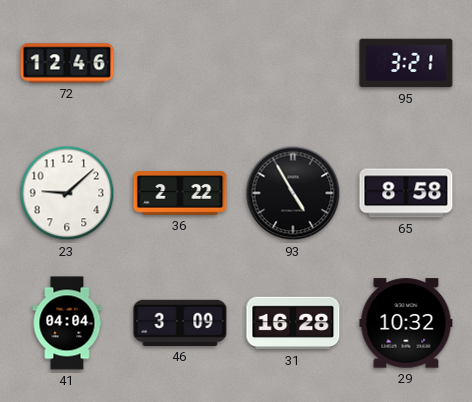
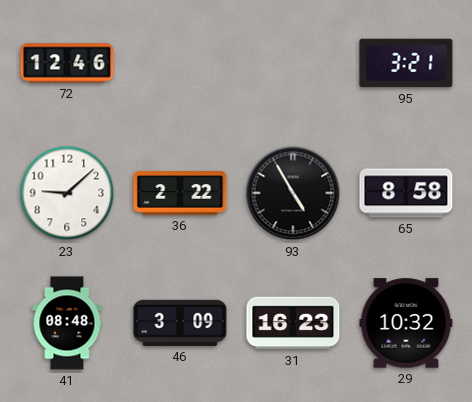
41: 04:04 -> 08:48
31: 16:28 -> 16:23
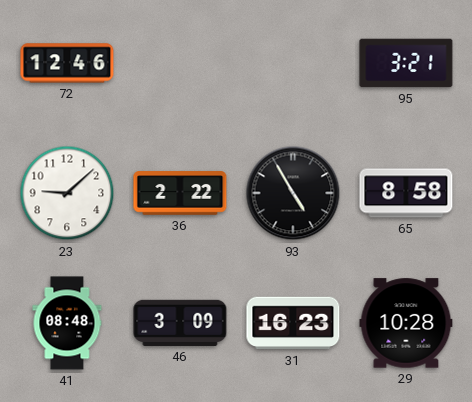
29: 10:32 -> 10:28
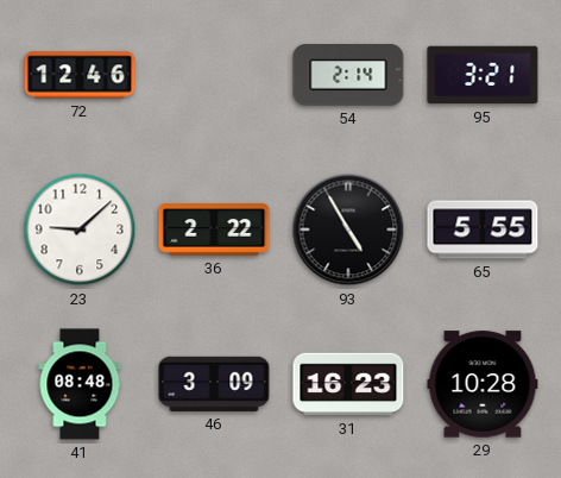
54: none -> 2:14
65: 8:58 -> 5:55
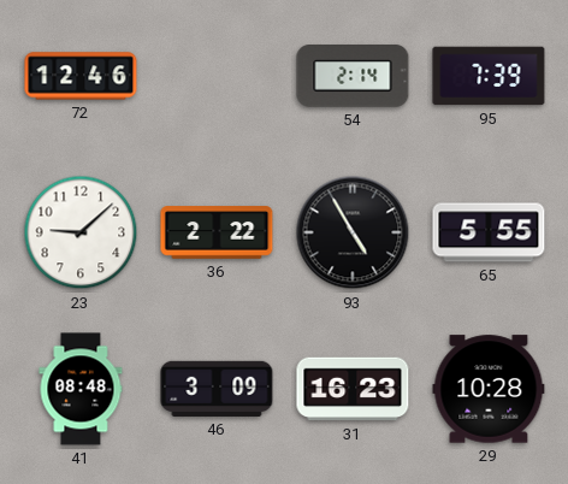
95: 3:21 -> 7:39
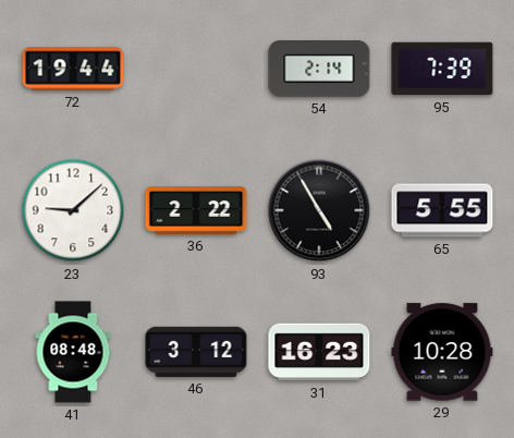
72: 12:46 -> 19:44
46: 3:09 -> 3:12
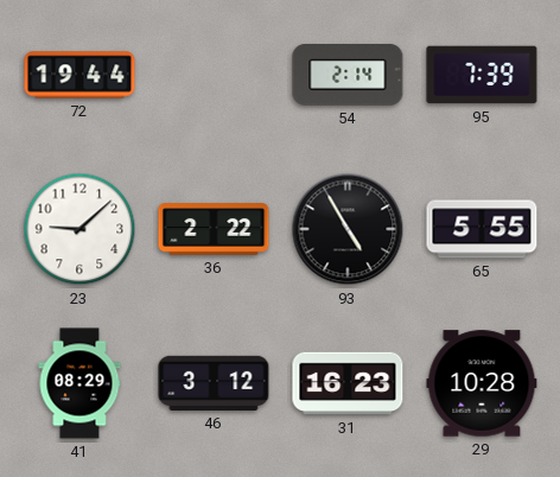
41: 08:48 -> 08:29
